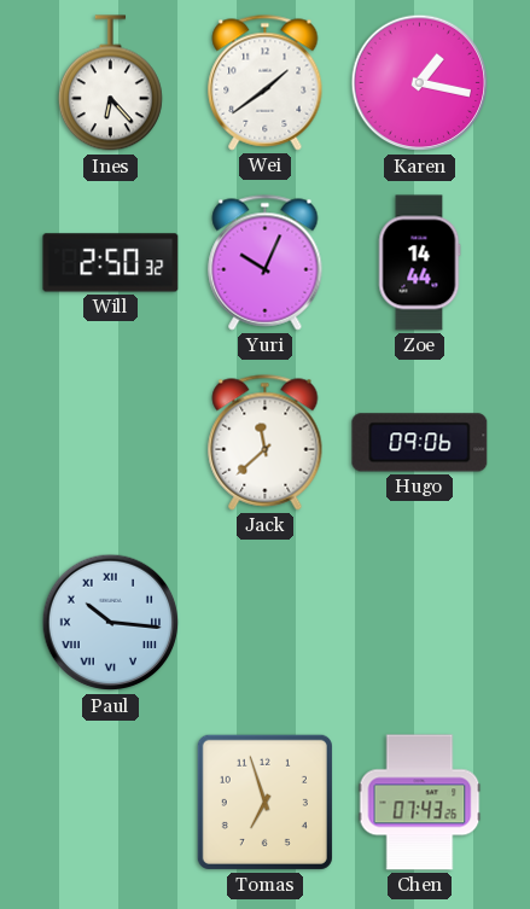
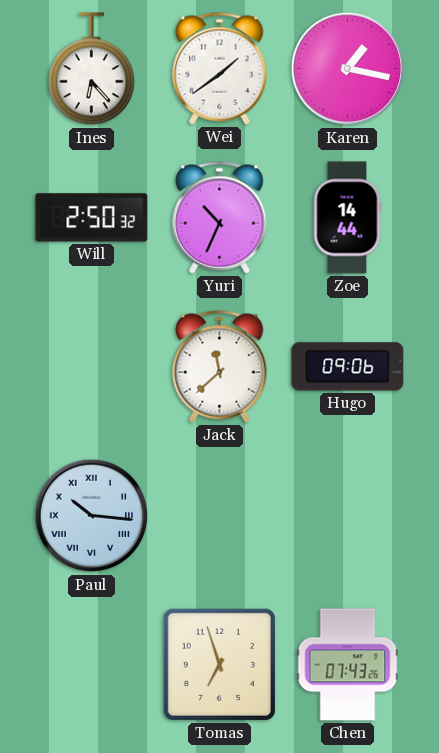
Yuri: 10:04 -> 10:34
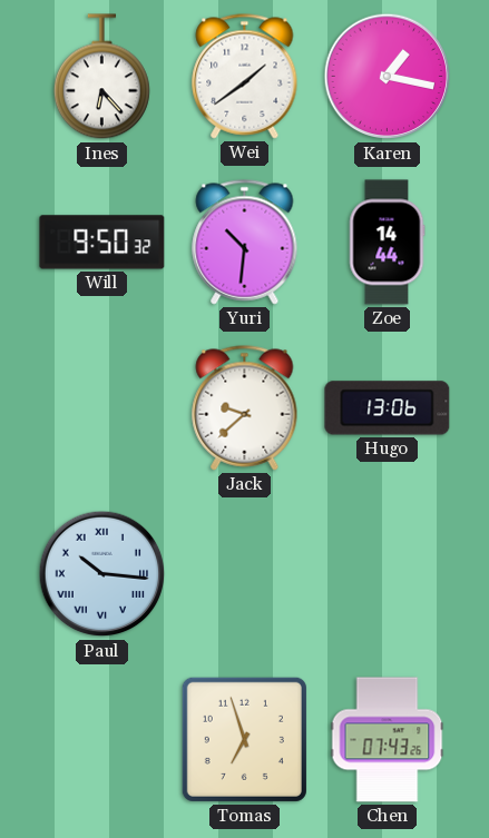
Will: 2:50 -> 9:50
Yuri: 10:34 -> 10:31
Jack: 11:38 -> 9:38
Hugo: 09:06 -> 13:06
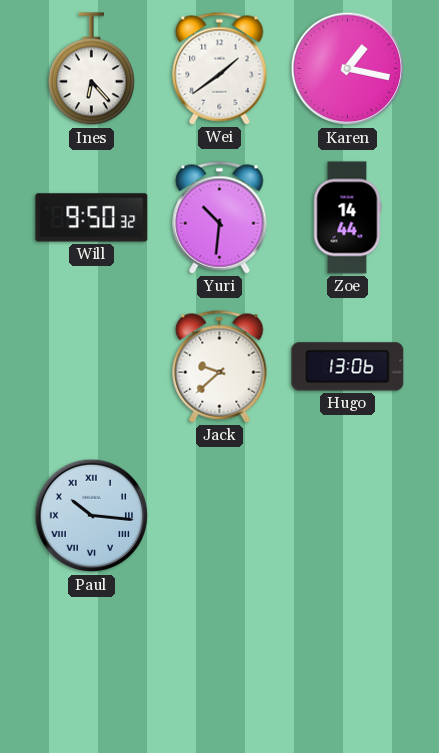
Tomas: 6:57 -> none
Chen: 07:43 -> none
